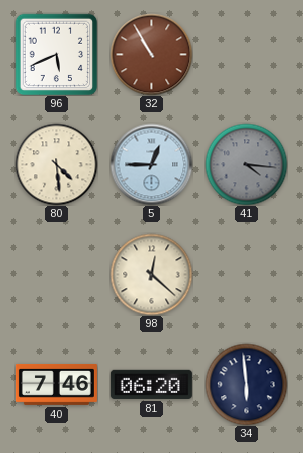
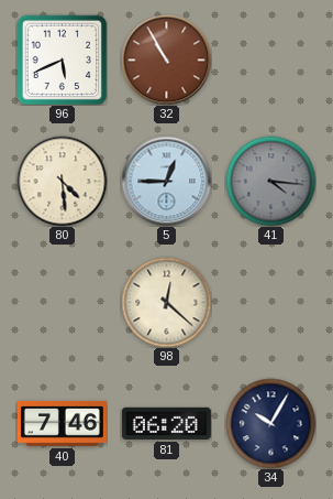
34: 5:59 -> 10:05
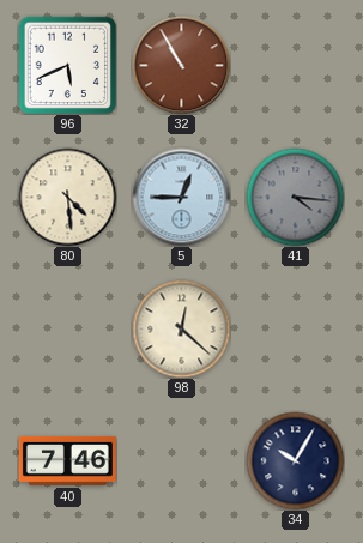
81: 06:20 -> none
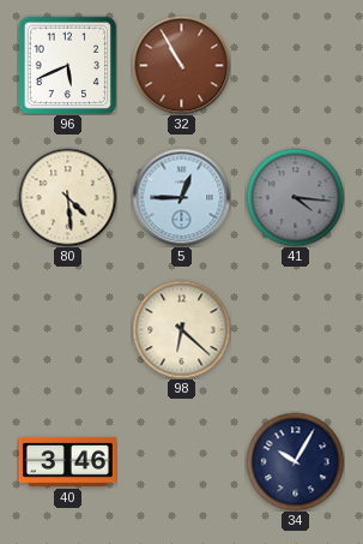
98: 12:22 -> 6:22
40: 7:46 -> 3:46
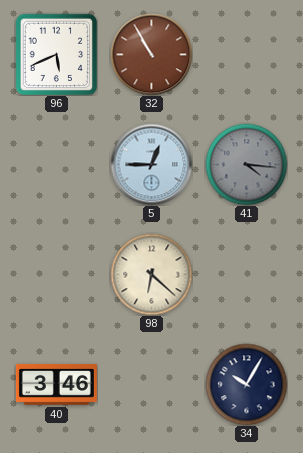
80: 4:29 -> none
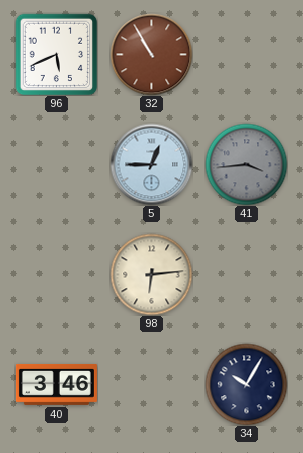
41: 4:16 -> 3:44
98: 6:22 -> 6:14
